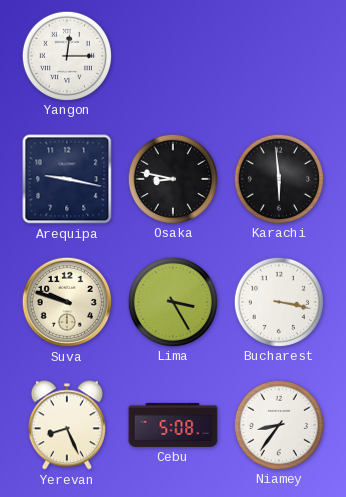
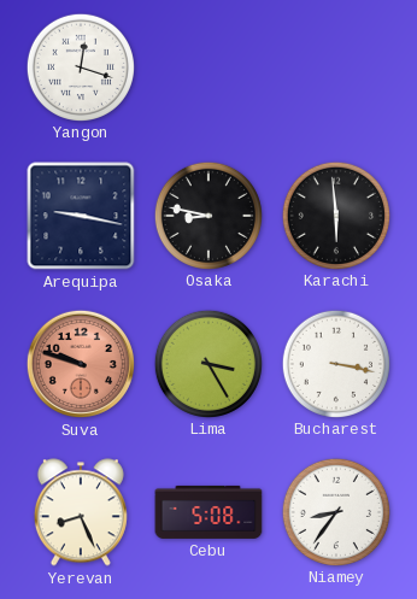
Yangon: 12:15 -> 12:18
Suva dial: cream -> salmon
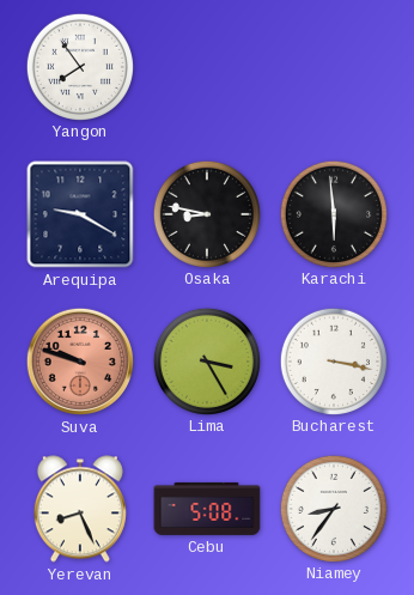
Yangon: 12:18 -> 7:54
Arequipa: 9:17 -> 9:20
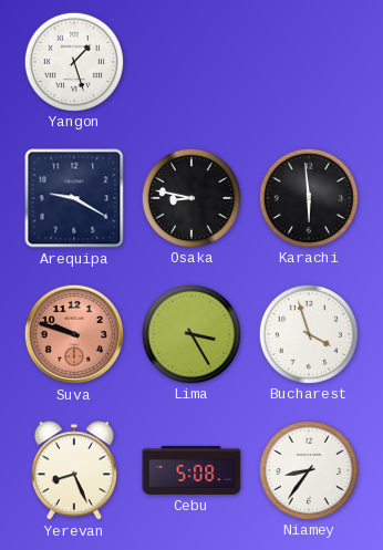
Yangon: 7:54 -> 1:27
Bucharest: 3:17 -> 3:57
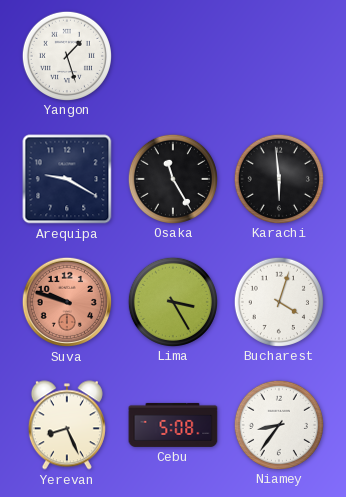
Osaka: 8:47 -> 11:25
Bucharest: 3:57 -> 4:03
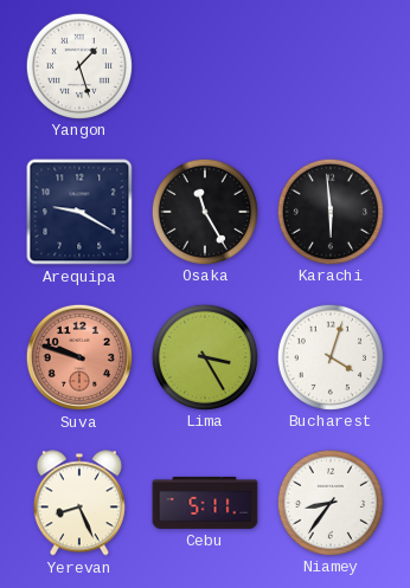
Cebu: 5:08 -> 5:11
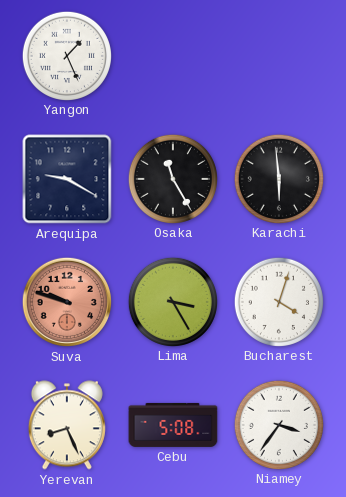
Yangon: 1:27 -> 1:26
Cebu: 5:11 -> 5:08
Niamey: 8:36 -> 3:36
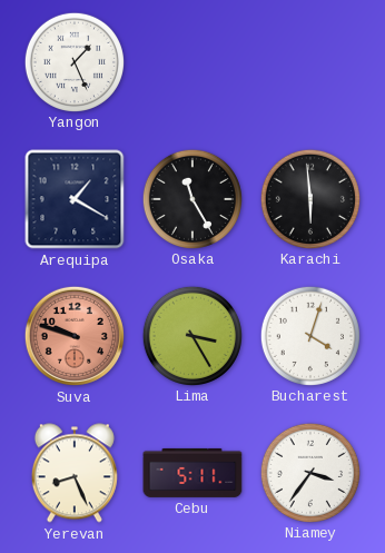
Arequipa: 9:20 -> 1:20
Cebu: 5:08 -> 5:11
